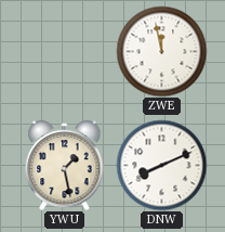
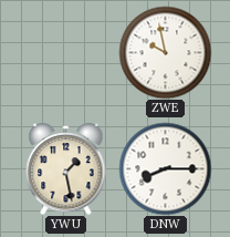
ZWE: 11:58 -> 9:58
DNW: 8:11 -> 8:15
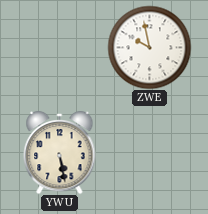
YWU: 1:28 -> 5:28
DNW: 8:15 -> none
